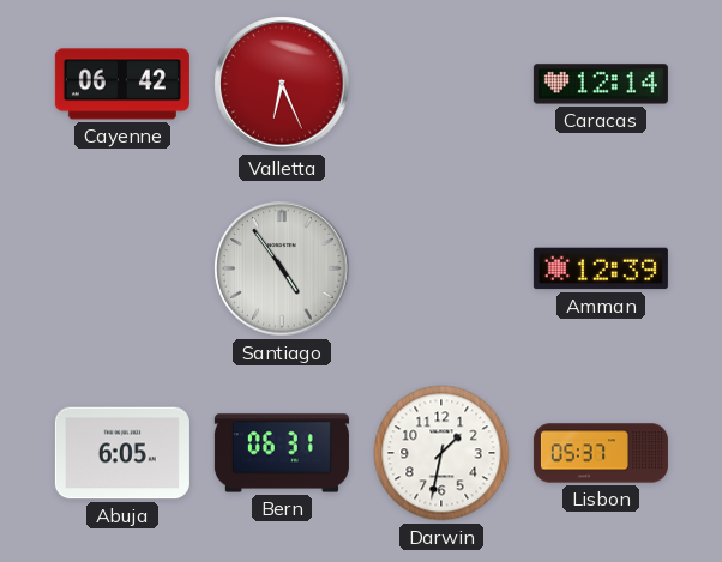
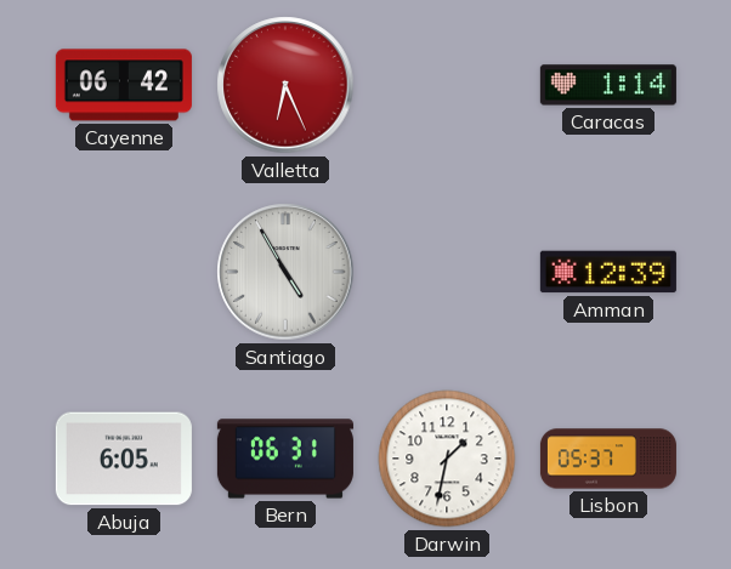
Caracas: 12:14 -> 1:14
Santiago: 4:54 -> 4:55
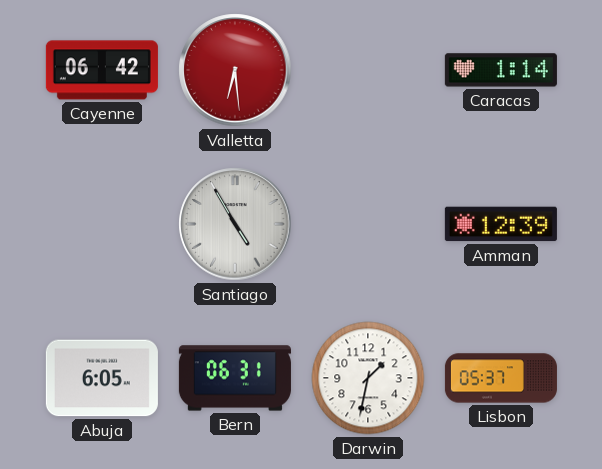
Valletta: 6:26 -> 6:29
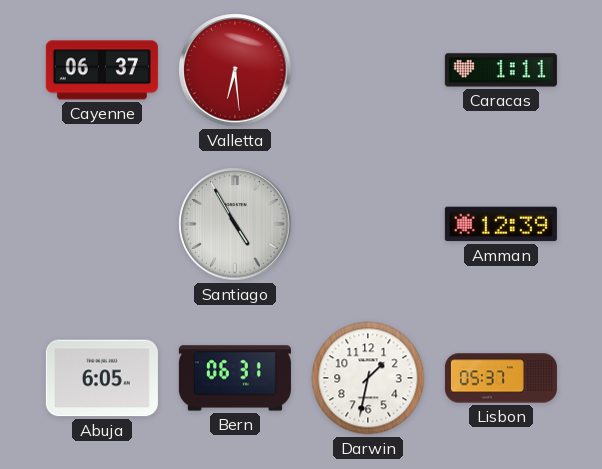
Cayenne: 06:42 -> 06:37
Caracas: 1:14 -> 1:11
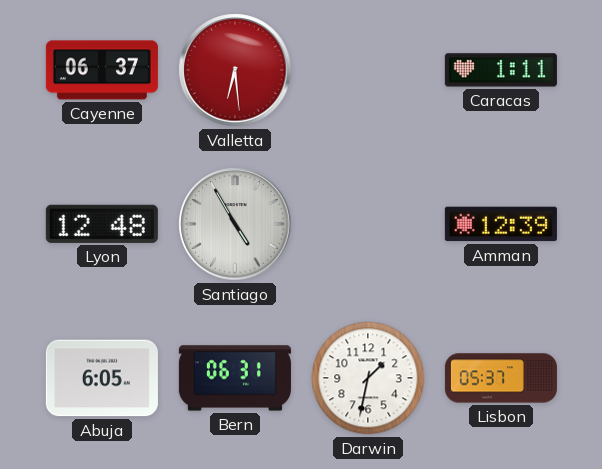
Lyon: none -> 12:48
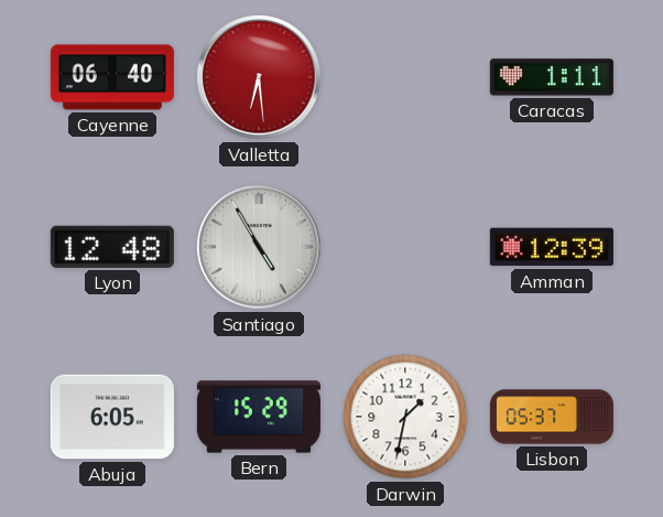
Cayenne: 06:37 -> 06:40
Bern: 06:31 -> 15:29
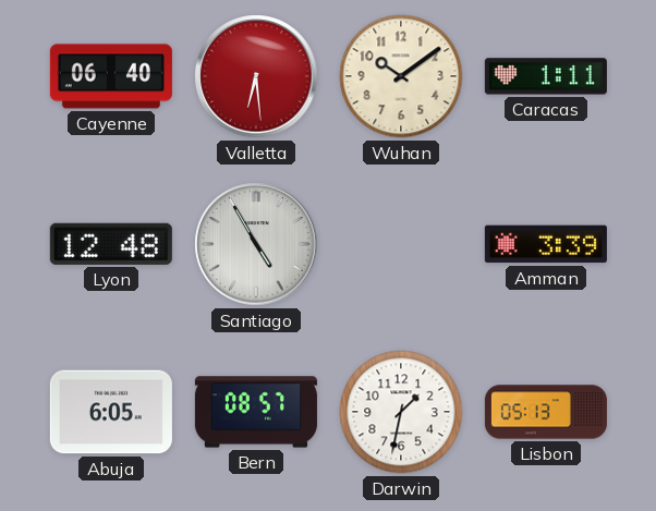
Wuhan: none -> 10:09
Amman: 12:39 -> 3:39
Bern: 15:29 -> 08:57
Lisbon: 05:37 -> 05:13
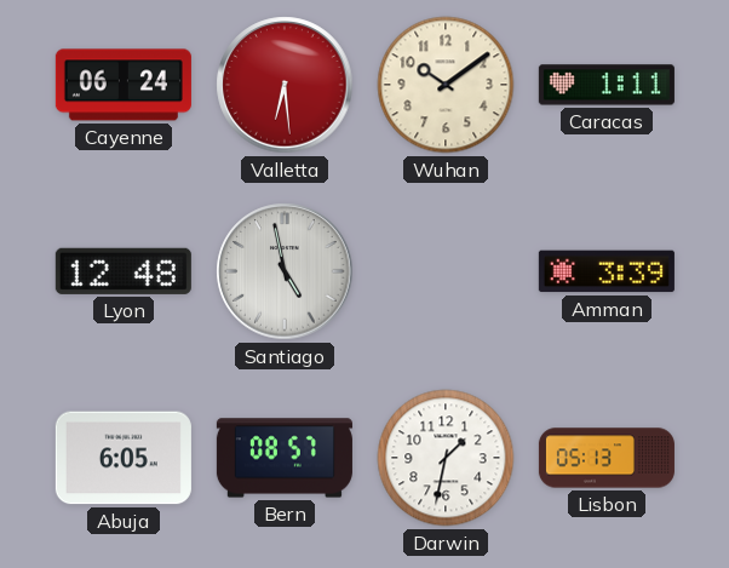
Cayenne: 06:40 -> 06:24
Santiago: 4:55 -> 4:58
